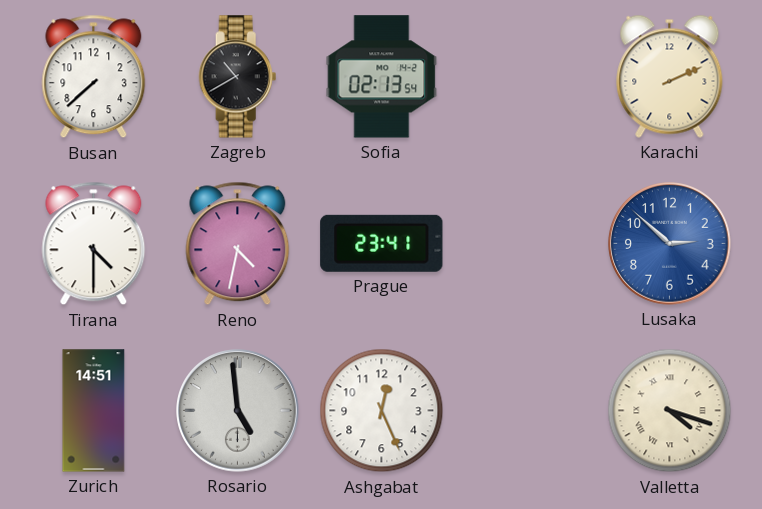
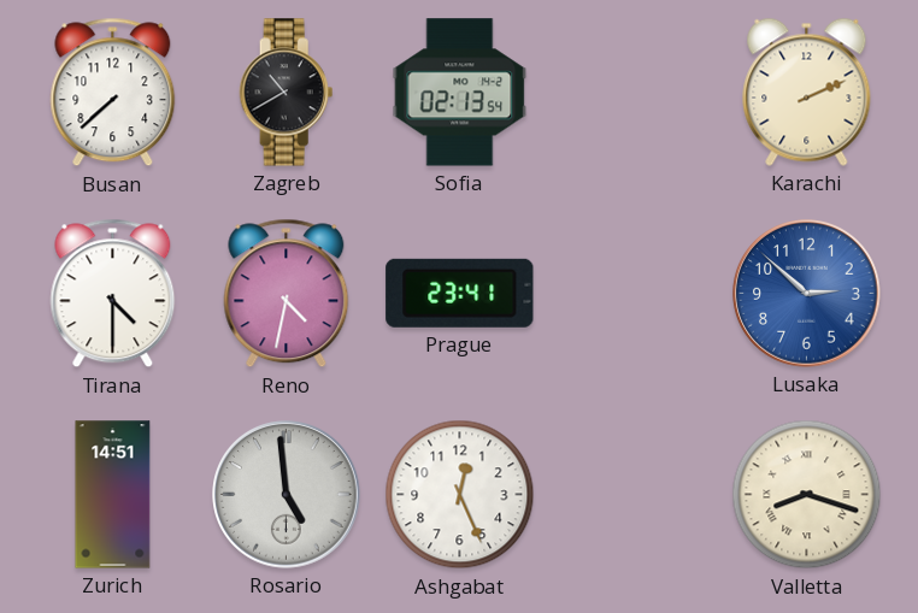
Valletta: 4:18 -> 8:18
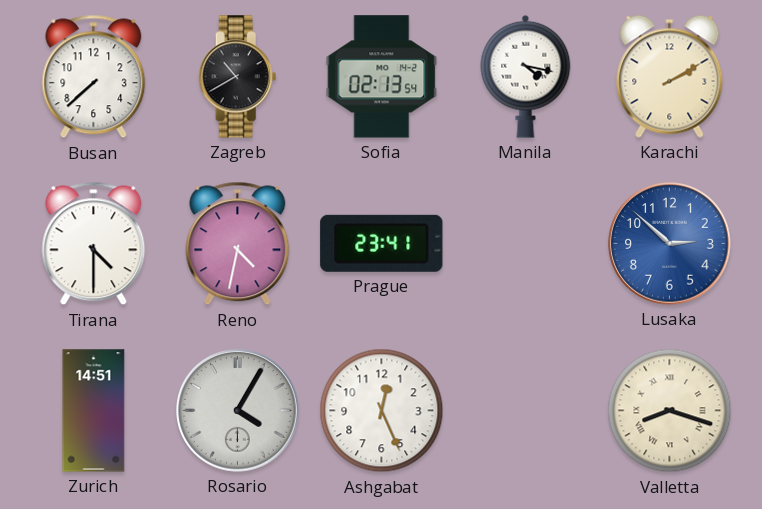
Manila: none -> 4:17
Karachi: 2:11 -> 2:10
Rosario: 4:59 -> 4:05
